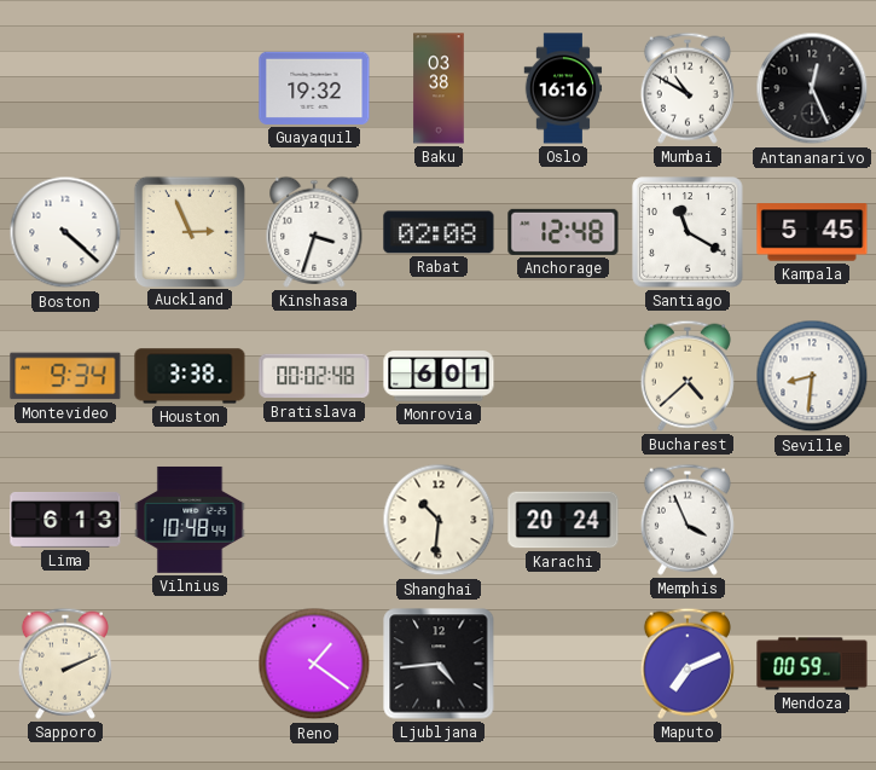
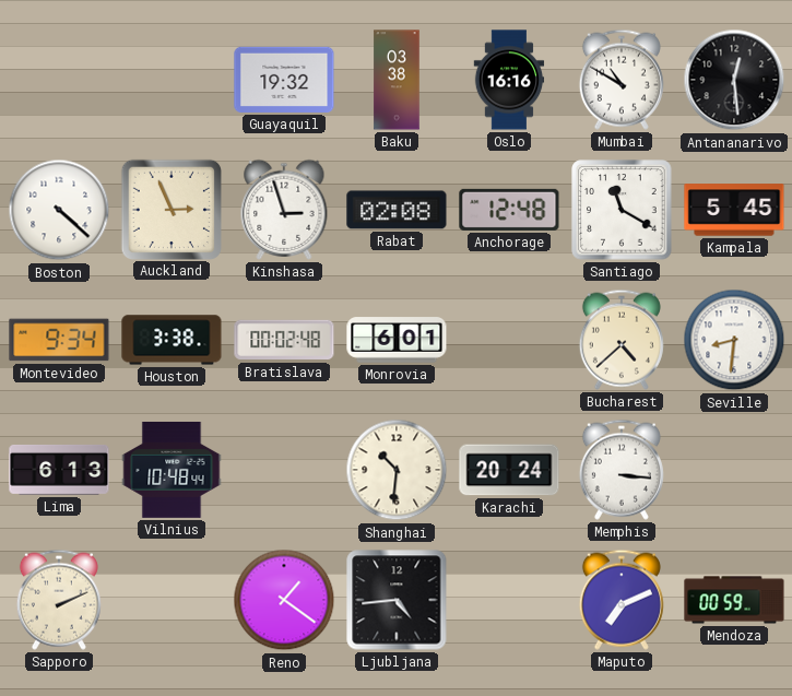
Antananarivo: 12:26 -> 12:29
Kinshasa: 3:33 -> 2:57
Memphis: 3:56 -> 3:16
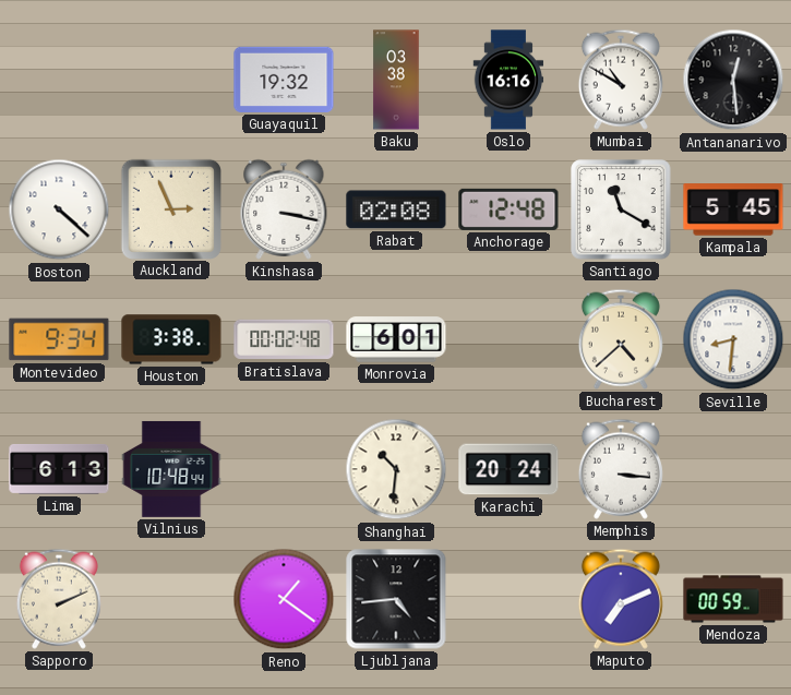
Kinshasa: 2:57 -> 3:17
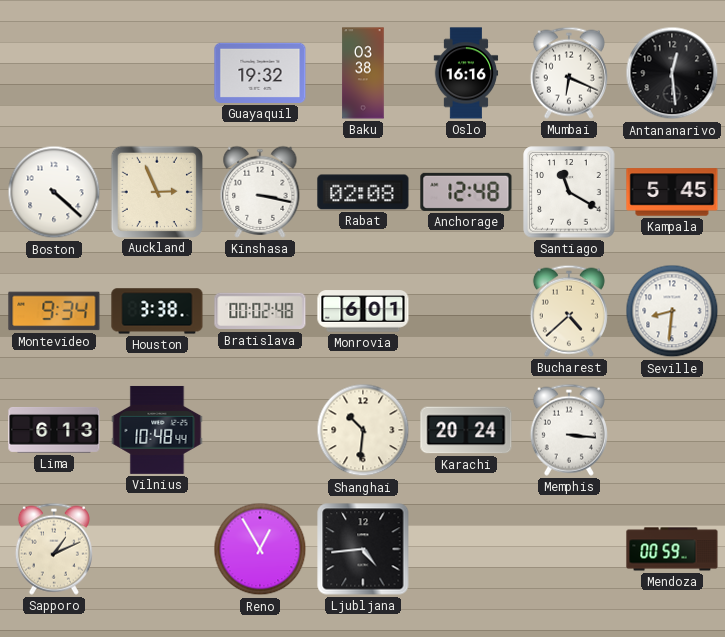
Mumbai: 10:50 -> 6:19
Sapporo: 2:11 -> 1:11
Reno: 1:21 -> 12:55
Maputo: 7:11 -> none
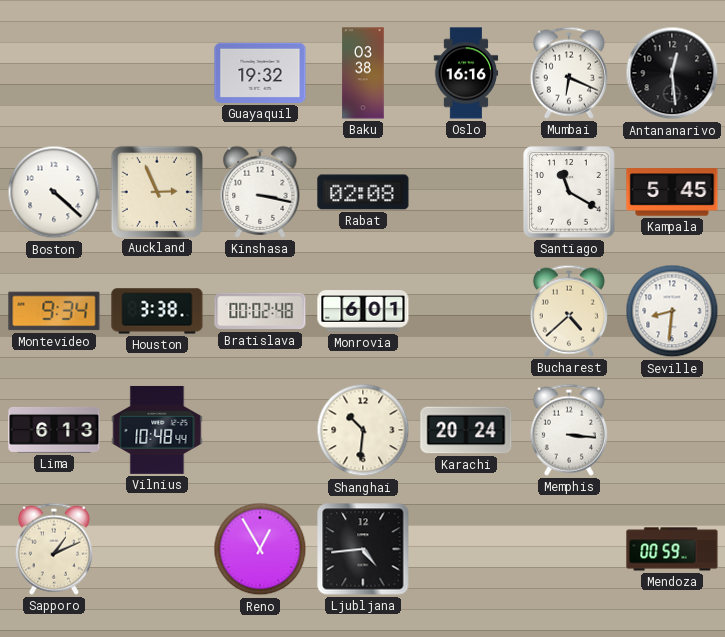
Anchorage: 12:48 -> none
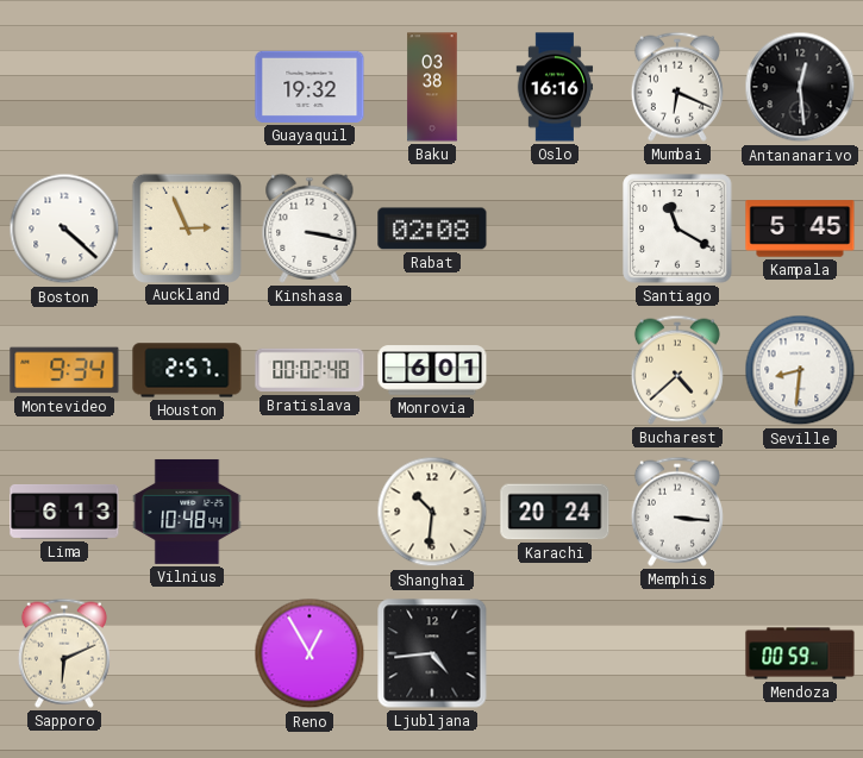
Houston: 3:38 -> 2:57
Sapporo: 1:11 -> 6:11
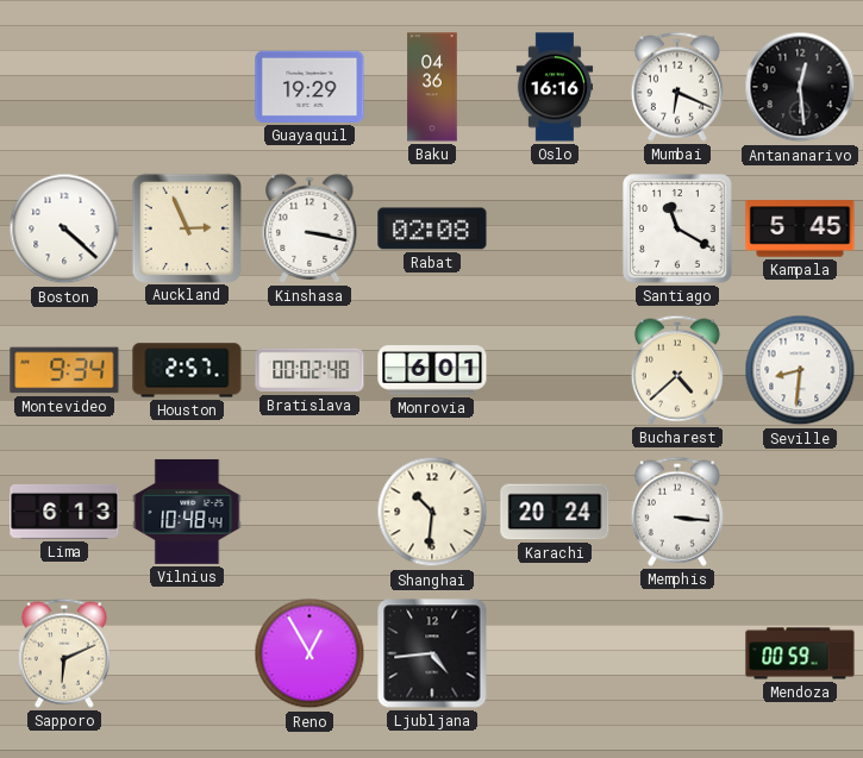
Guayaquil: 19:32 -> 19:29
Baku: 03:38 -> 04:36
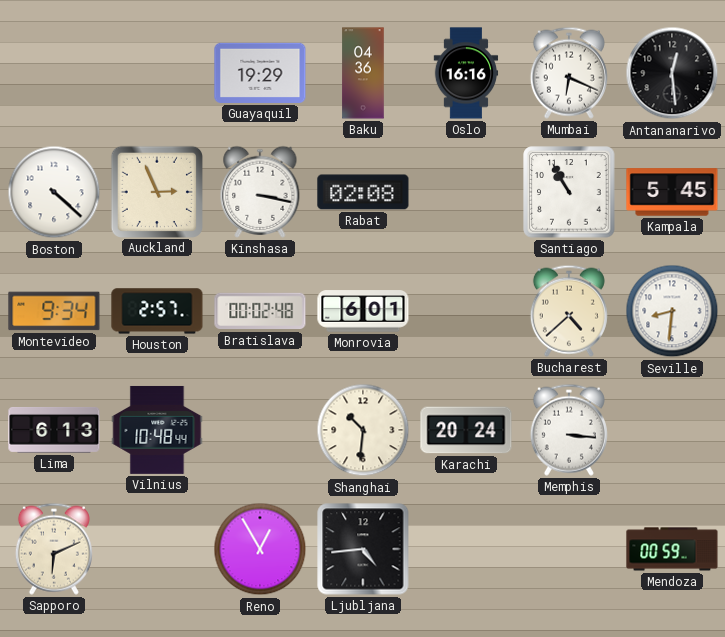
Santiago: 11:20 -> 10:55
